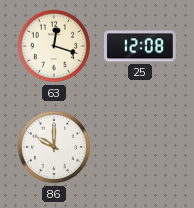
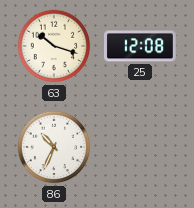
63: 12:18 -> 10:18
86: 10:00 -> 10:34
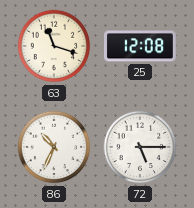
63: 10:18 -> 11:18
72: none -> 5:15
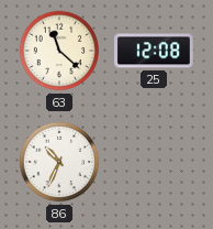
63: 11:18 -> 11:22
72: 5:15 -> none
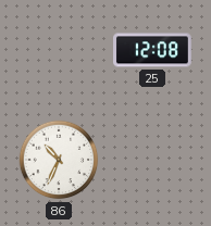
63: 11:22 -> none
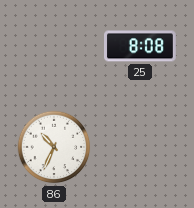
25: 12:08 -> 8:08
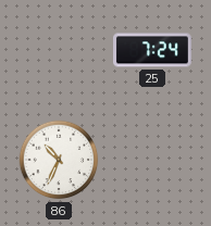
25: 8:08 -> 7:24
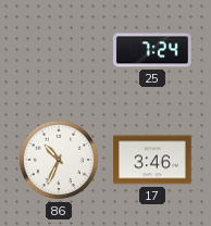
17: none -> 3:46
